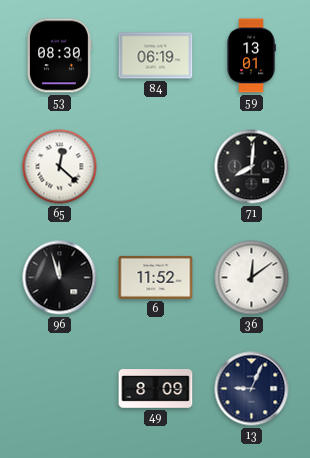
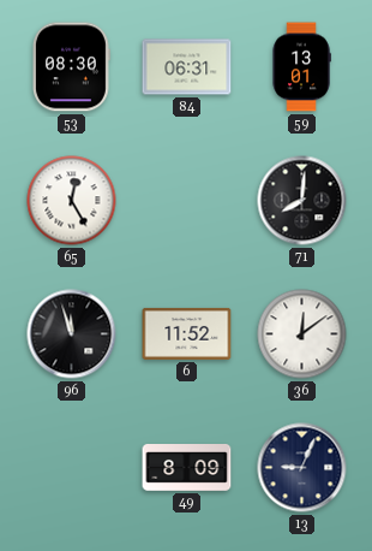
84: 06:19 -> 06:31
65: 12:22 -> 12:25
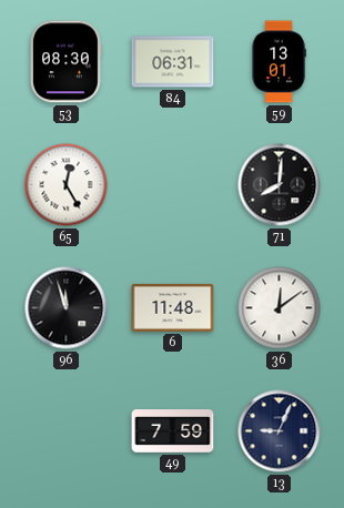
6: 11:52 -> 11:48
49: 8:09 -> 7:59
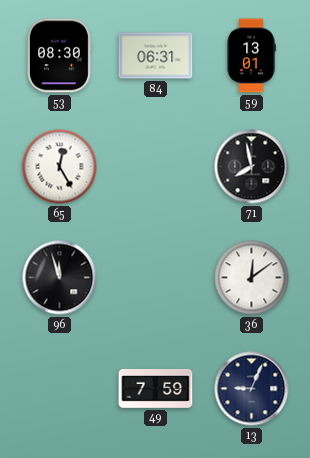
71: 8:01 -> 7:58
6: 11:48 -> none
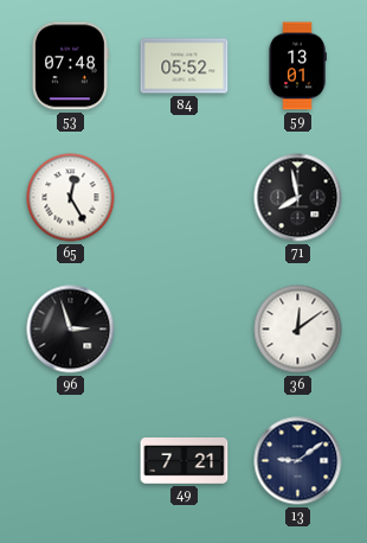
53: 08:30 -> 07:48
84: 06:31 -> 05:52
96: 11:57 -> 2:57
49: 7:59 -> 7:21
13: 9:04 -> 9:09
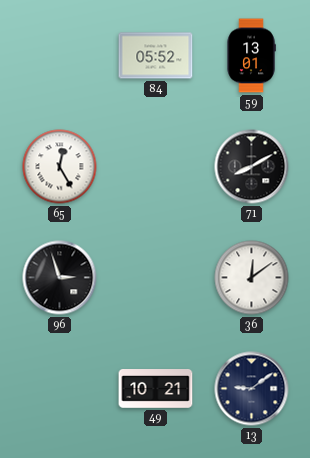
53: 07:48 -> none
71: 7:58 -> 8:10
49: 7:21 -> 10:21
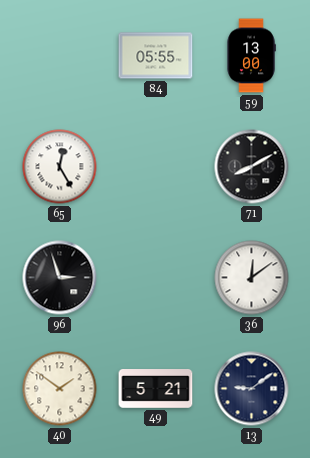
84: 05:52 -> 05:55
59: 13:01 -> 13:00
40: none -> 1:51
49: 10:21 -> 5:21
